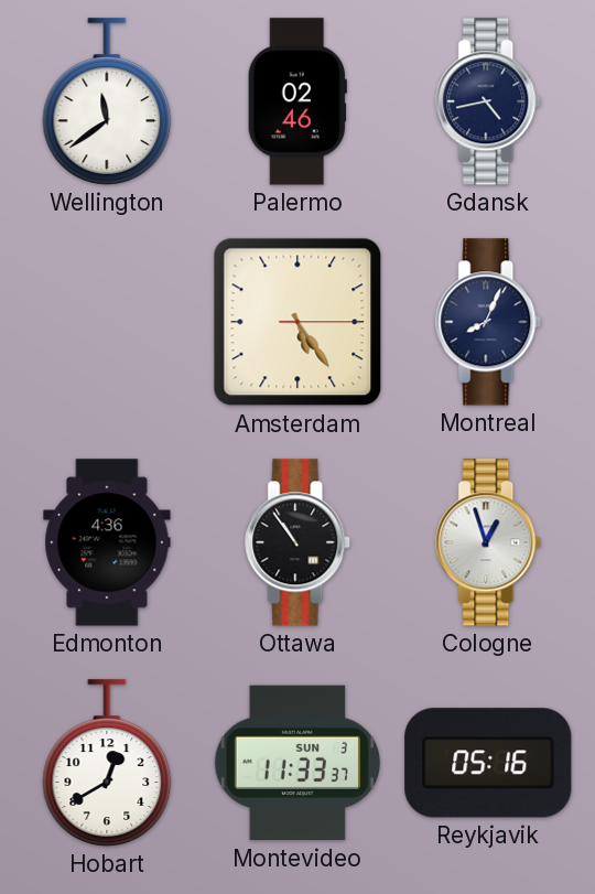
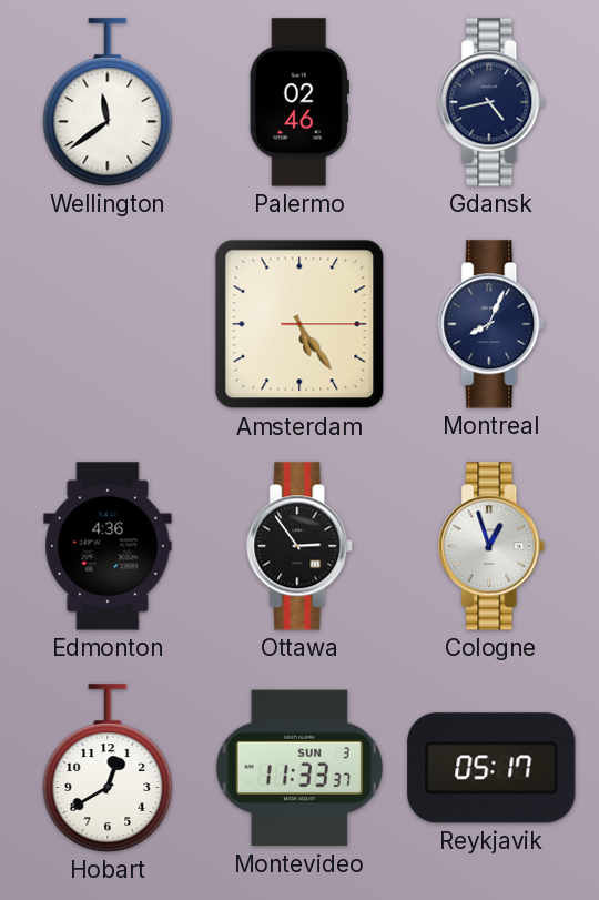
Ottawa: 10:54 -> 2:54
Reykjavik: 05:16 -> 05:17
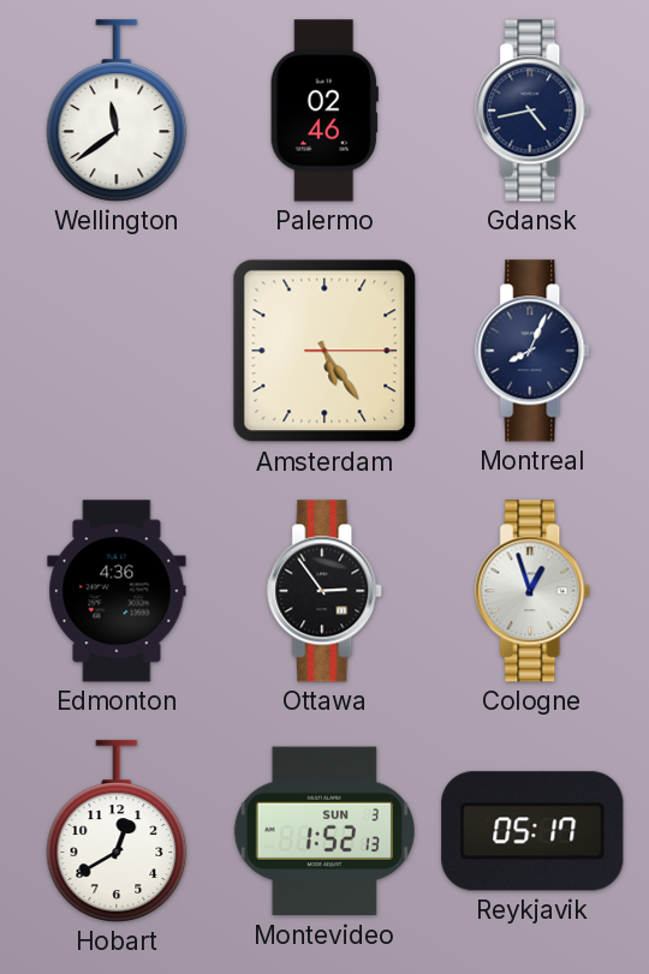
Montevideo: 11:33 -> 1:52
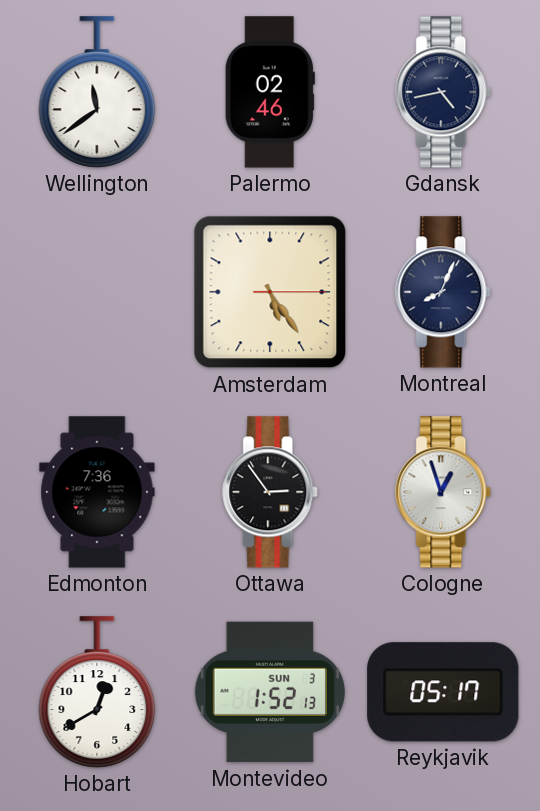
Edmonton: 4:36 -> 7:36
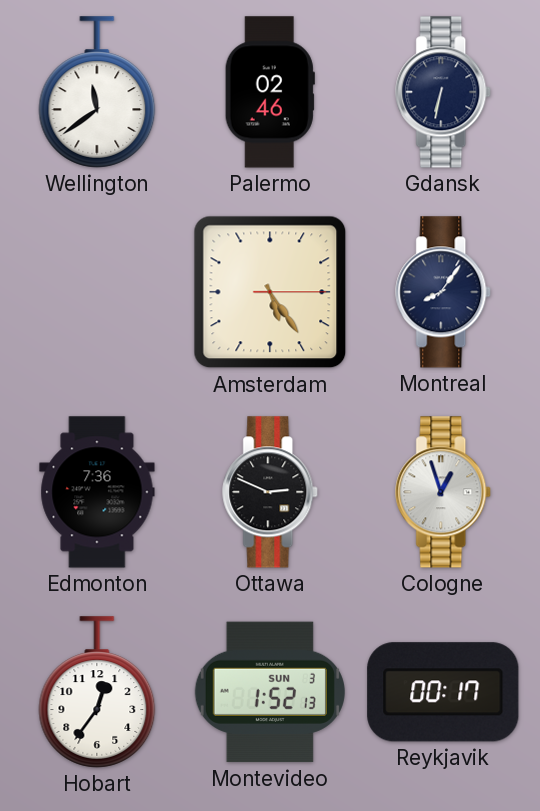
Gdansk: 4:43 -> 6:32
Montreal: 8:04 -> 8:06
Ottawa: 2:54 -> 2:49
Hobart: 12:40 -> 12:36
Reykjavik: 05:17 -> 00:17
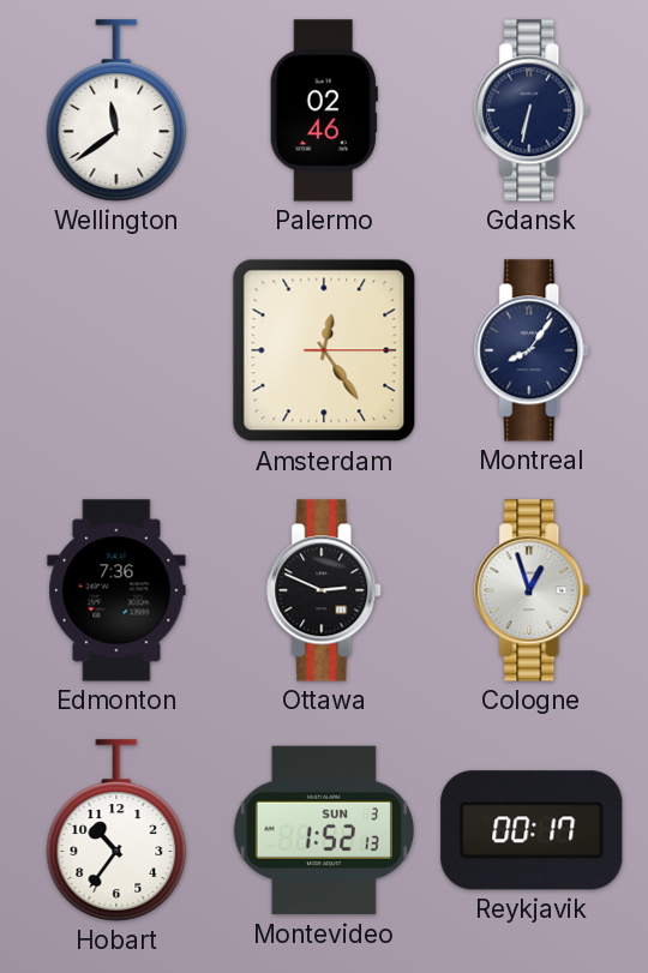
Amsterdam: 5:24 -> 12:24
Hobart: 12:36 -> 10:36
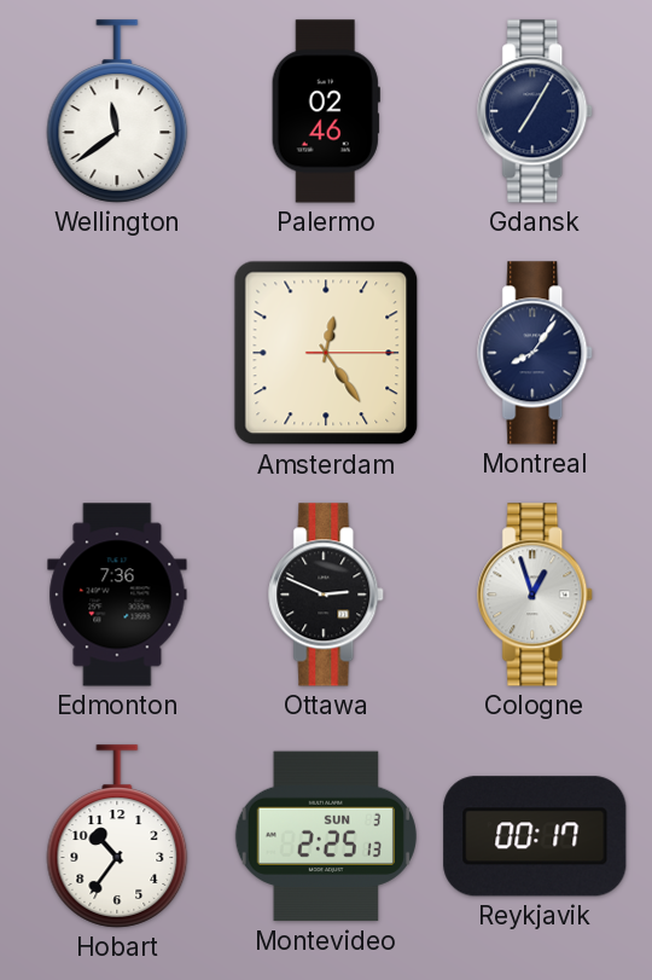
Gdansk: 6:32 -> 7:05
Montevideo: 1:52 -> 2:25
